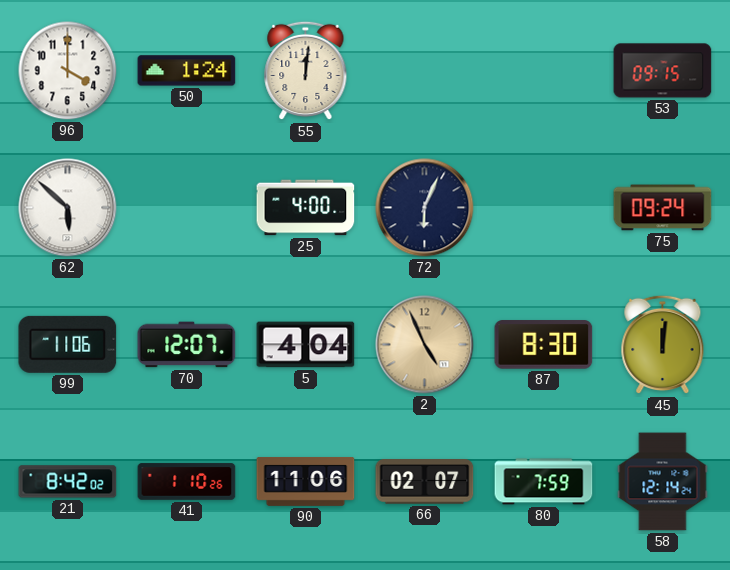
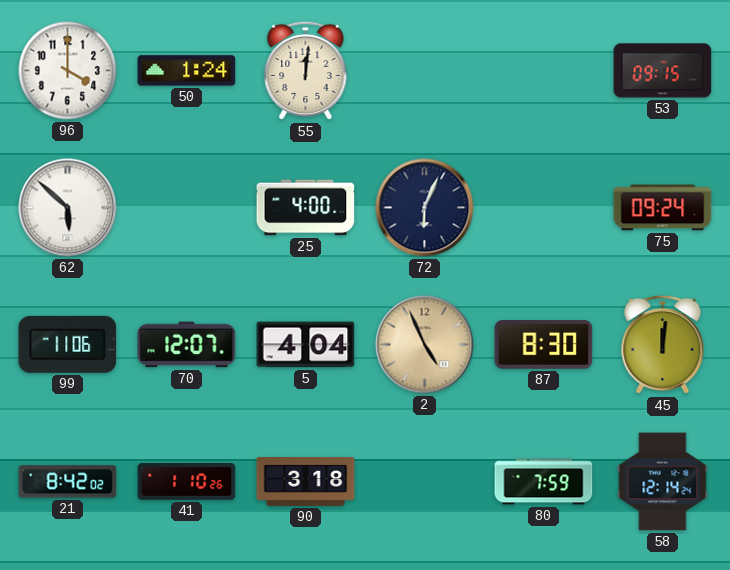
90: 11:06 -> 3:18
66: 02:07 -> none
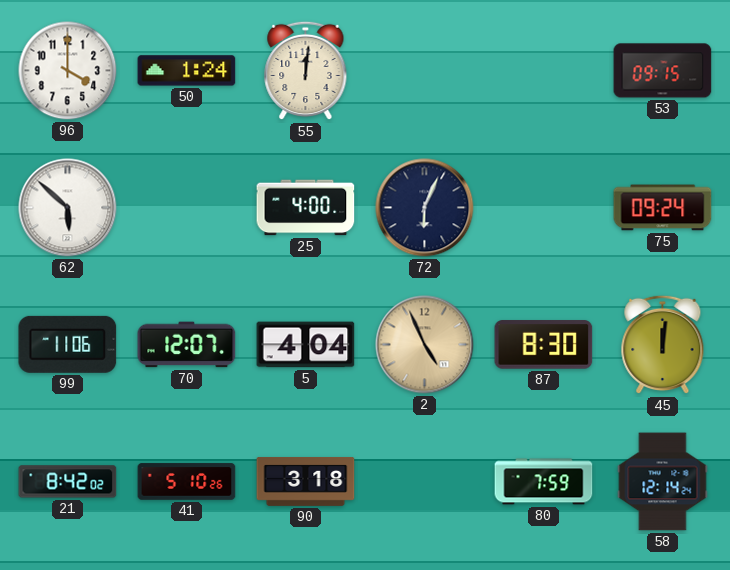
41: 1:10 -> 5:10
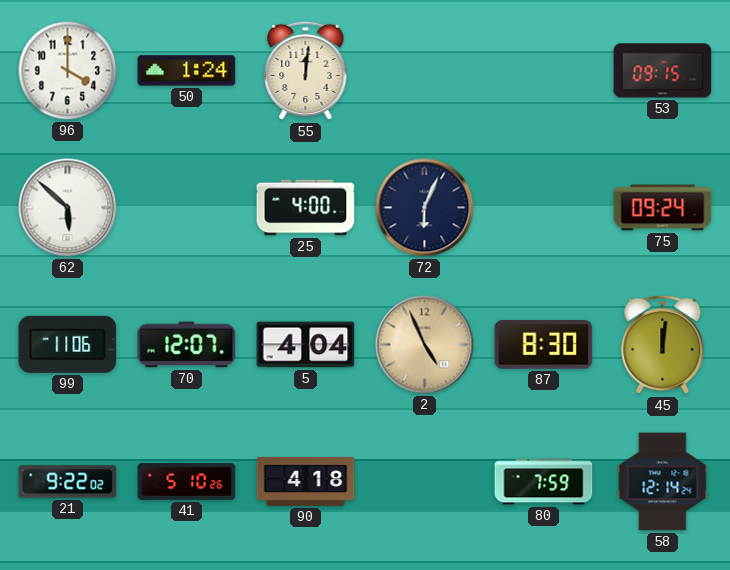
21: 8:42 -> 9:22
90: 3:18 -> 4:18
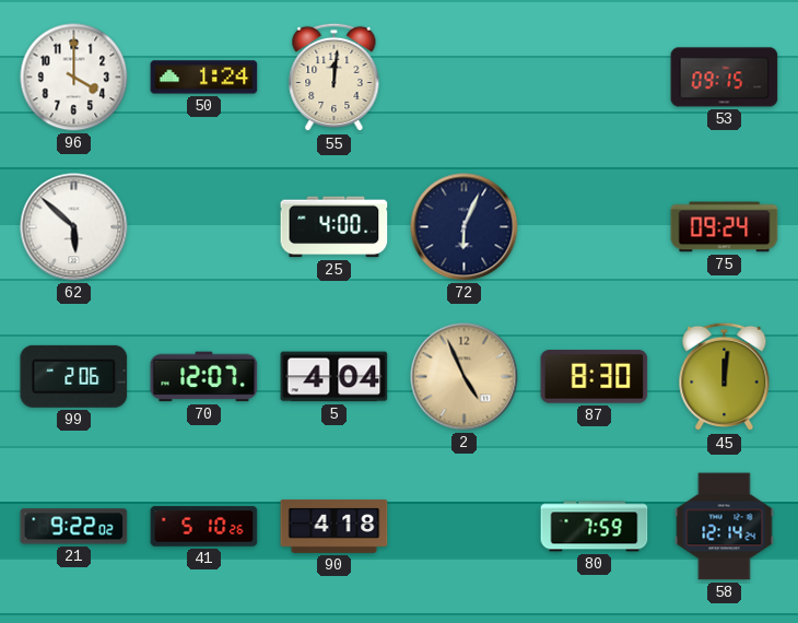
99: 11:06 -> 2:06
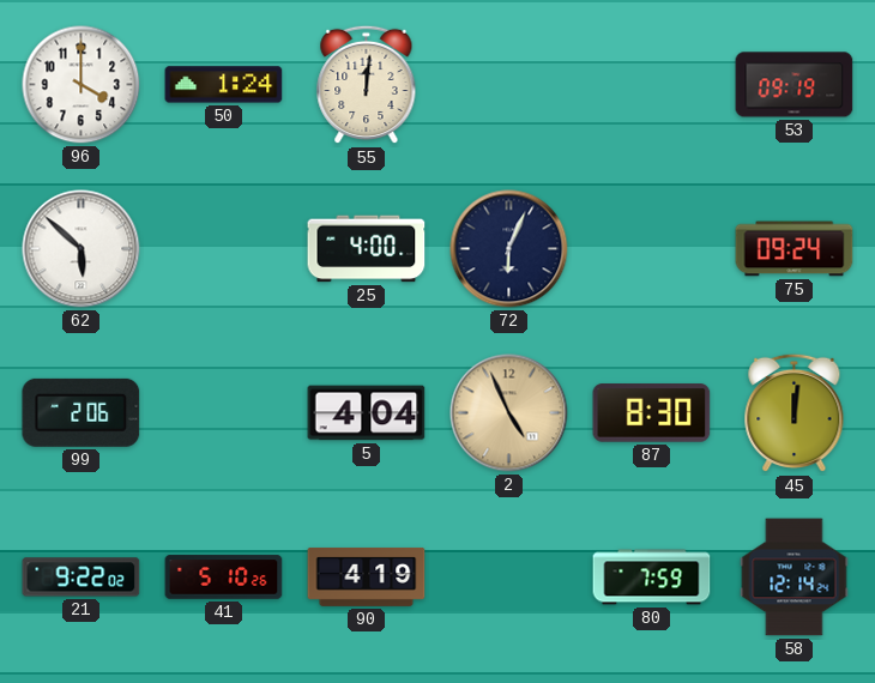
53: 09:15 -> 09:19
70: 12:07 -> none
90: 4:18 -> 4:19
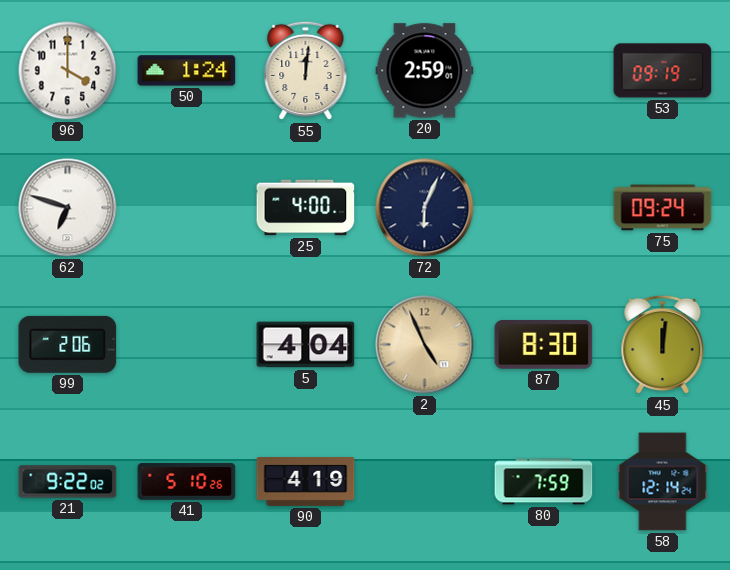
20: none -> 2:59
62: 5:52 -> 6:48
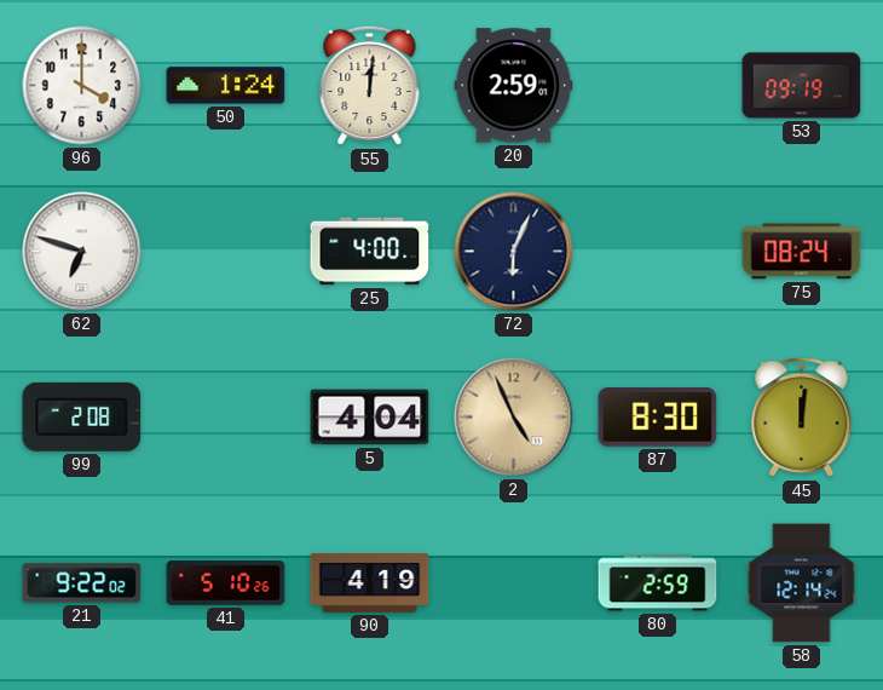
75: 09:24 -> 08:24
99: 2:06 -> 2:08
80: 7:59 -> 2:59
